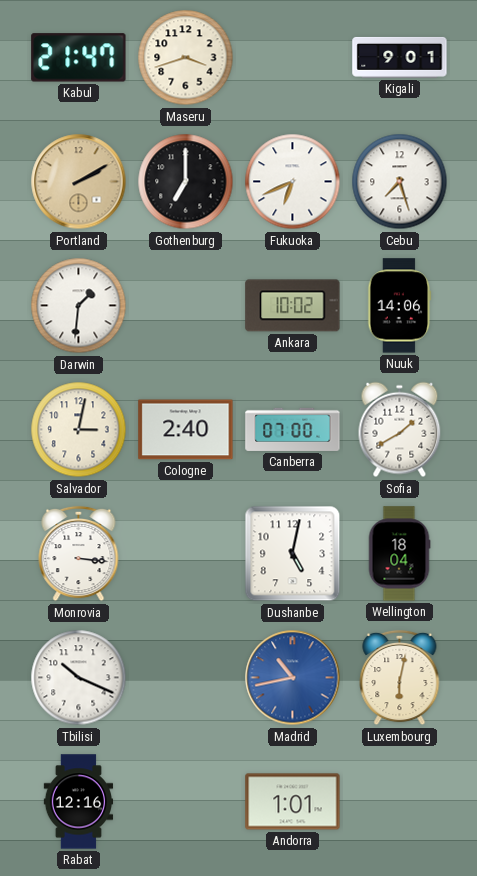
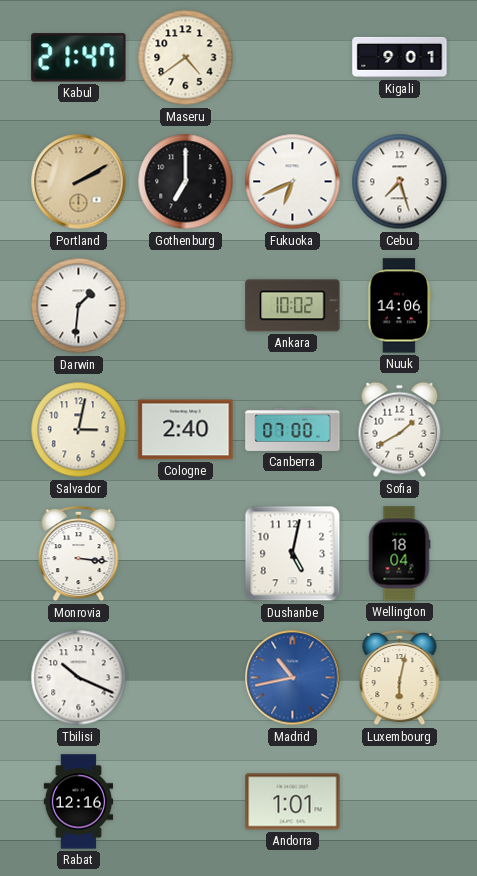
Maseru: 3:42 -> 4:39
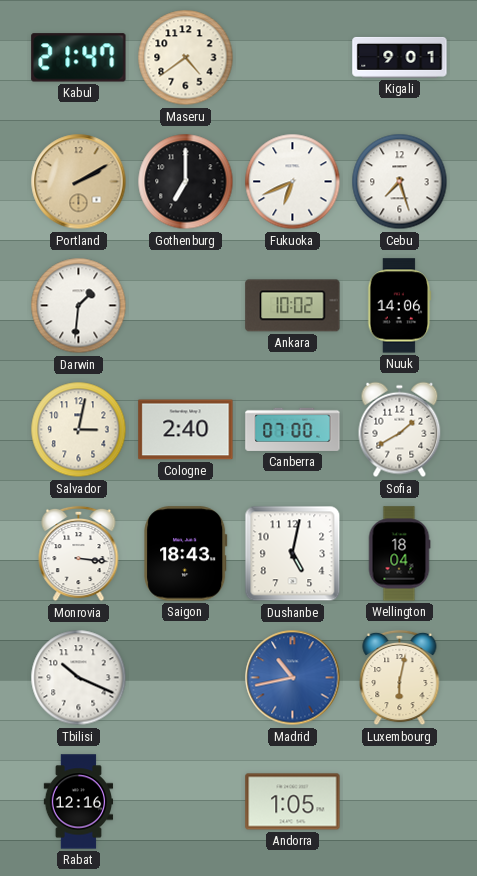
Saigon: none -> 18:43
Andorra: 1:01 -> 1:05
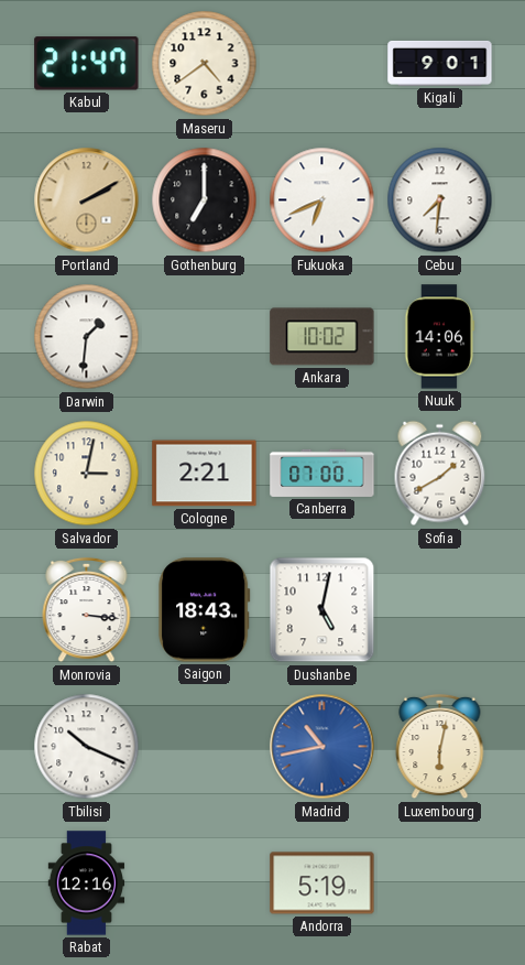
Cebu: 7:27 -> 7:31
Cologne: 2:40 -> 2:21
Wellington: 18:04 -> none
Andorra: 1:05 -> 5:19
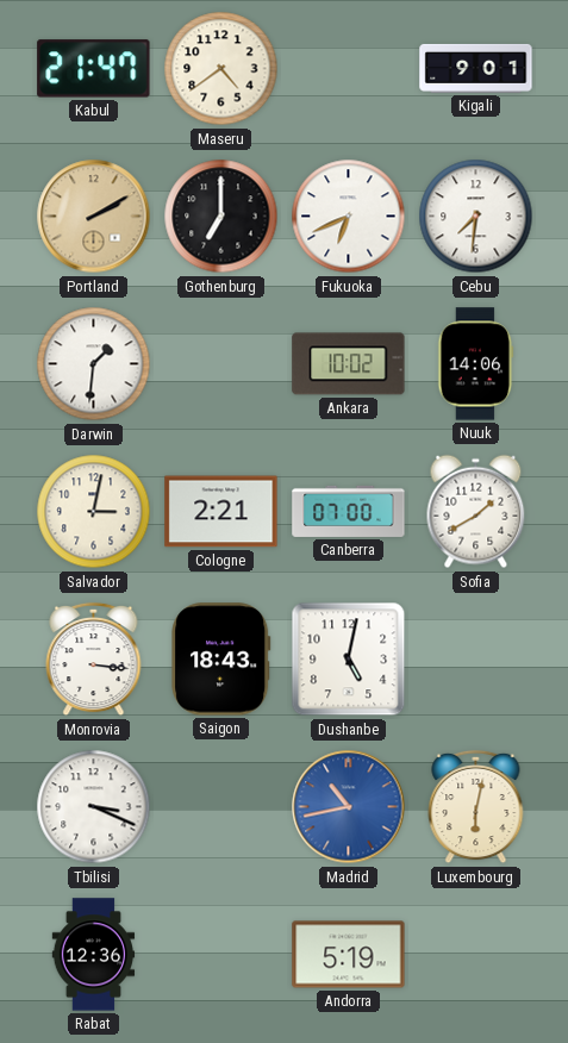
Tbilisi: 10:19 -> 3:19
Rabat: 12:16 -> 12:36
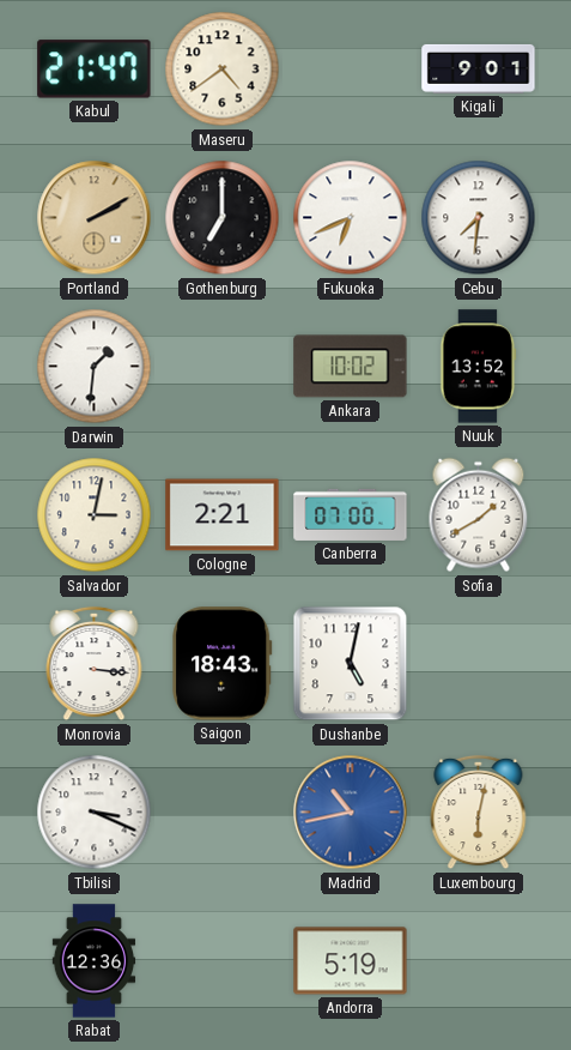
Nuuk: 14:06 -> 13:52
